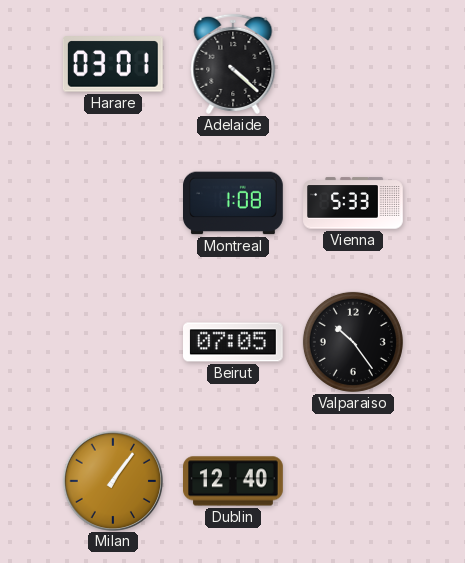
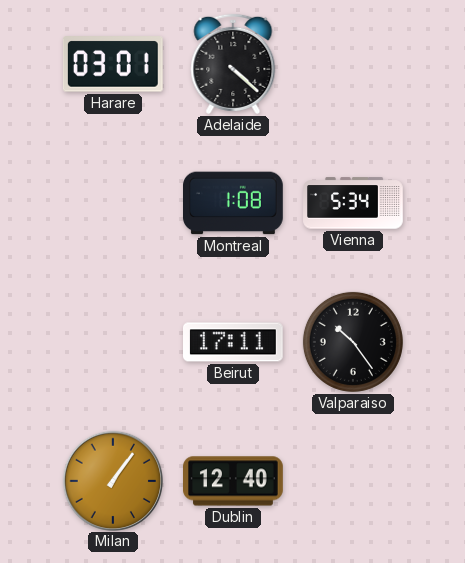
Vienna: 5:33 -> 5:34
Beirut: 07:05 -> 17:11
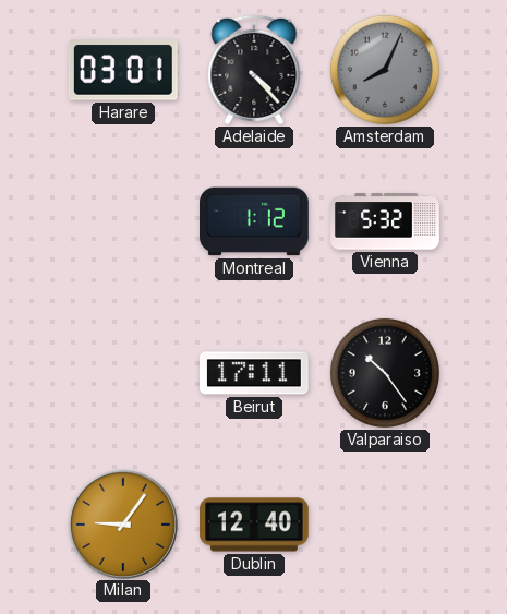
Adelaide: 4:22 -> 4:23
Amsterdam: none -> 8:04
Montreal: 1:08 -> 1:12
Vienna: 5:34 -> 5:32
Milan: 1:06 -> 9:06
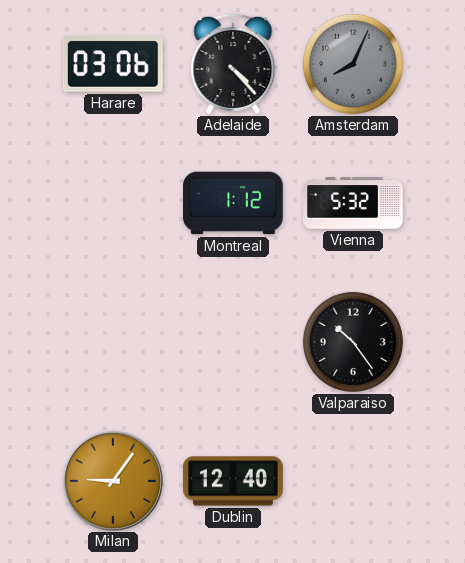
Harare: 03:01 -> 03:06
Beirut: 17:11 -> none
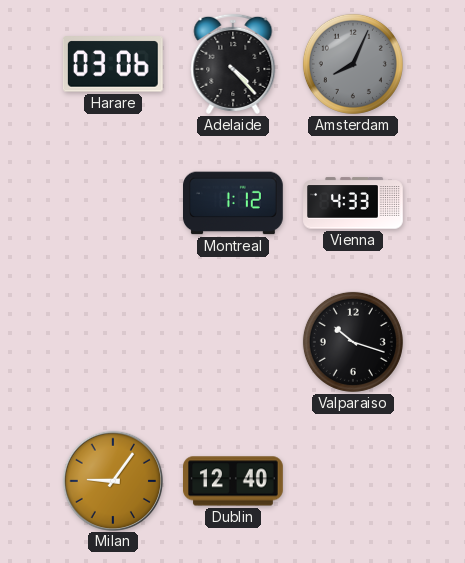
Vienna: 5:32 -> 4:33
Valparaiso: 10:24 -> 10:18
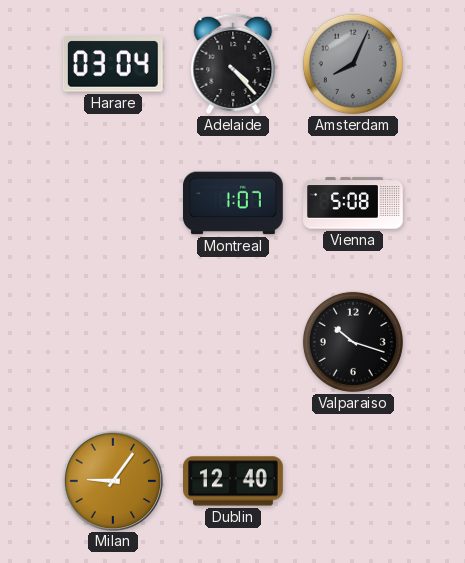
Harare: 03:06 -> 03:04
Montreal: 1:12 -> 1:07
Vienna: 4:33 -> 5:08
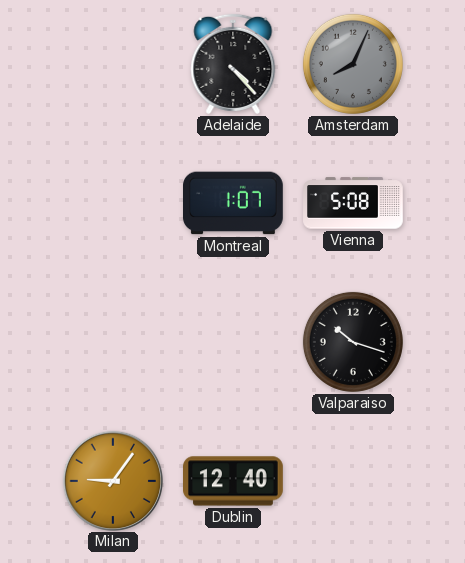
Harare: 03:04 -> none
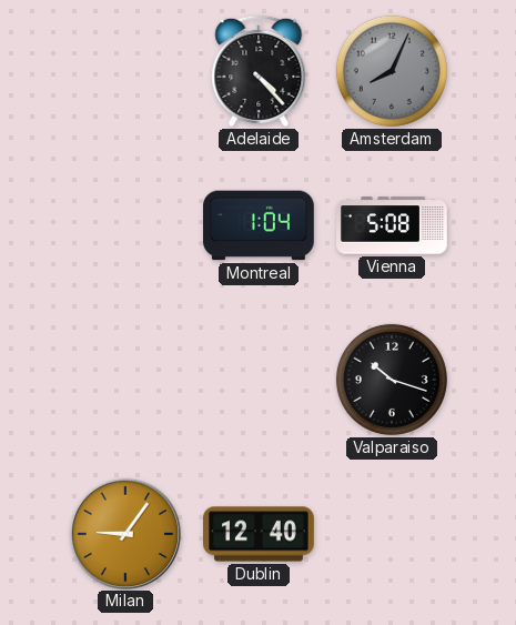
Montreal: 1:07 -> 1:04
